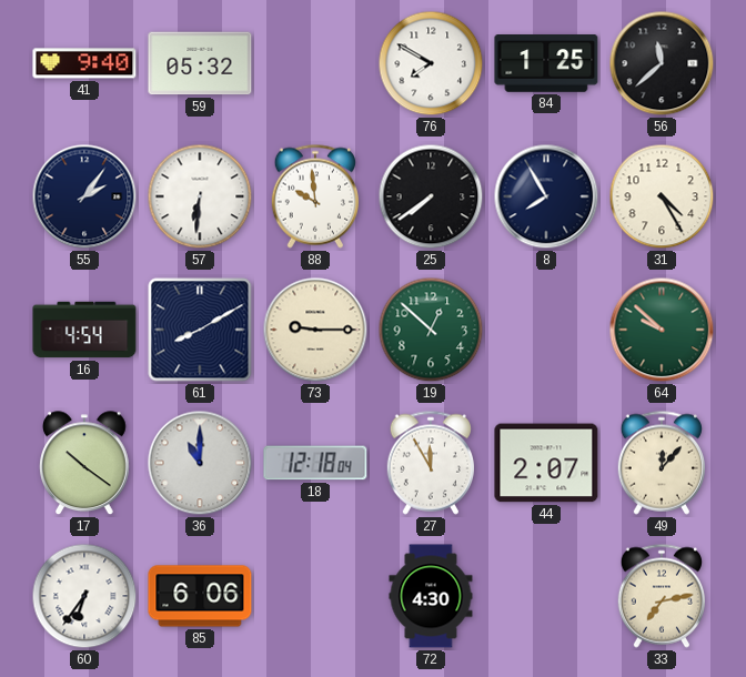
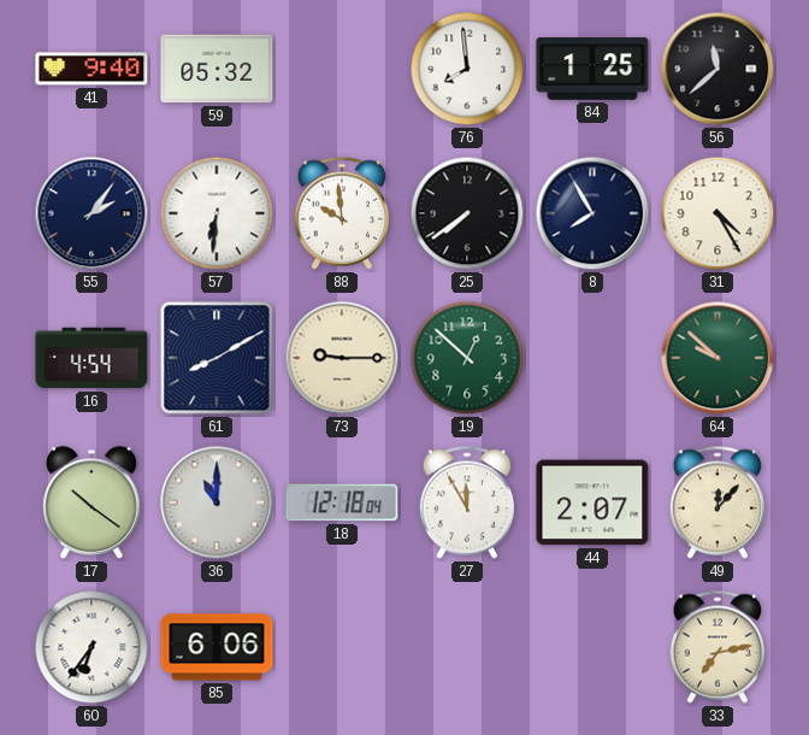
76: 7:50 -> 7:59
72: 4:30 -> none
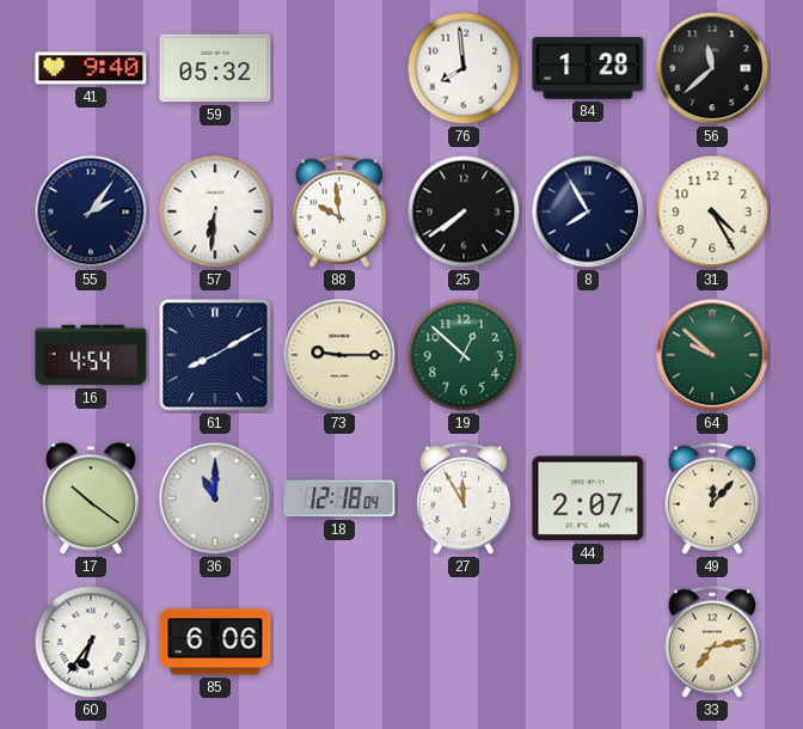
84: 1:25 -> 1:28
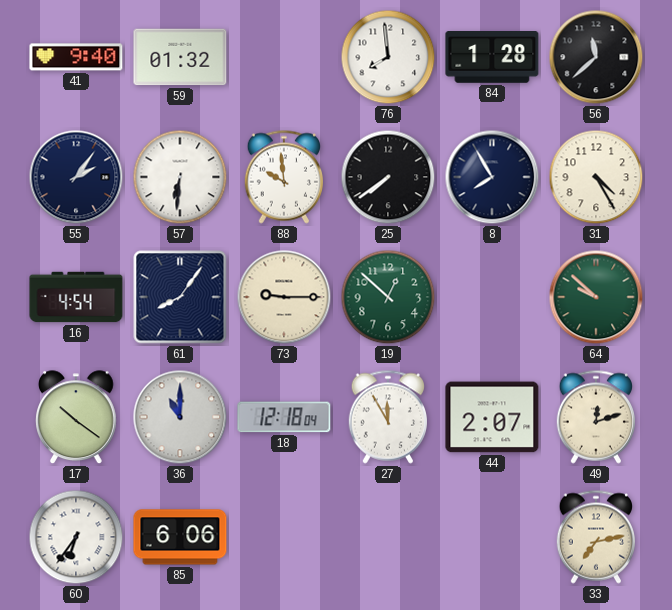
59: 05:32 -> 01:32
61: 8:10 -> 8:06
49: 12:07 -> 12:12
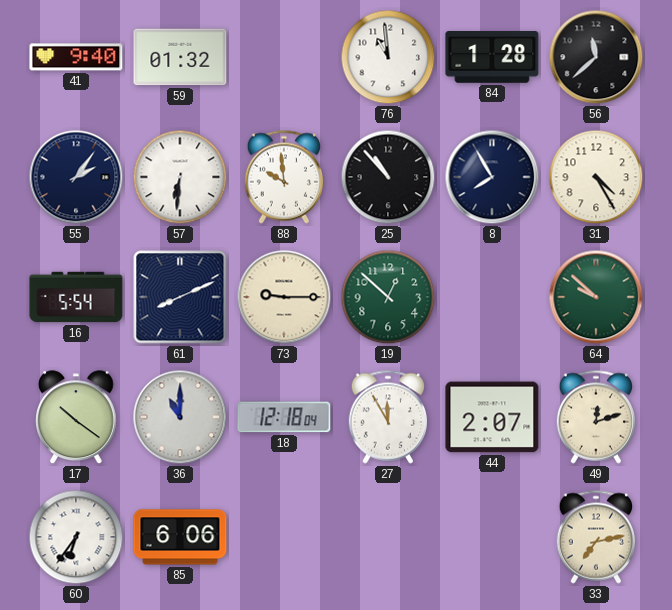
76: 7:59 -> 10:59
25: 7:39 -> 10:53
16: 4:54 -> 5:54
61: 8:06 -> 8:11
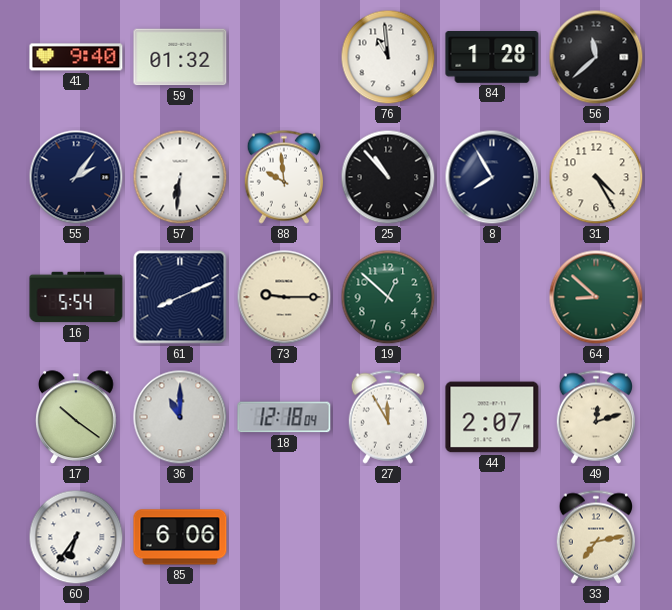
64: 9:52 -> 8:52
